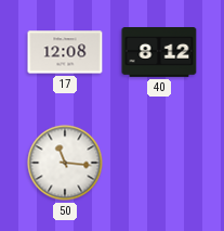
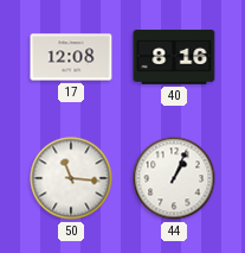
40: 8:12 -> 8:16
44: none -> 1:04
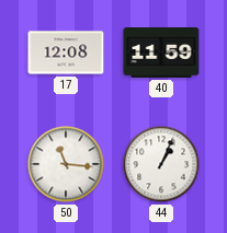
40: 8:16 -> 11:59
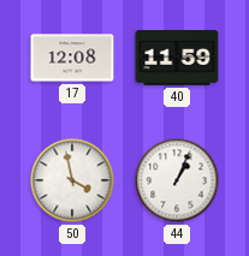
50: 11:16 -> 3:58
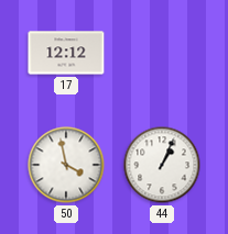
17: 12:08 -> 12:12
40: 11:59 -> none
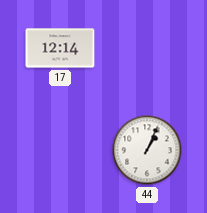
17: 12:12 -> 12:14
50: 3:58 -> none
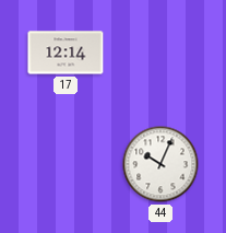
44: 1:04 -> 10:04
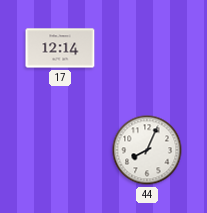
44: 10:04 -> 8:04
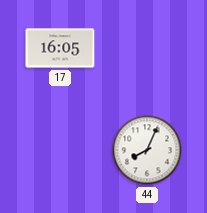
17: 12:14 -> 16:05
